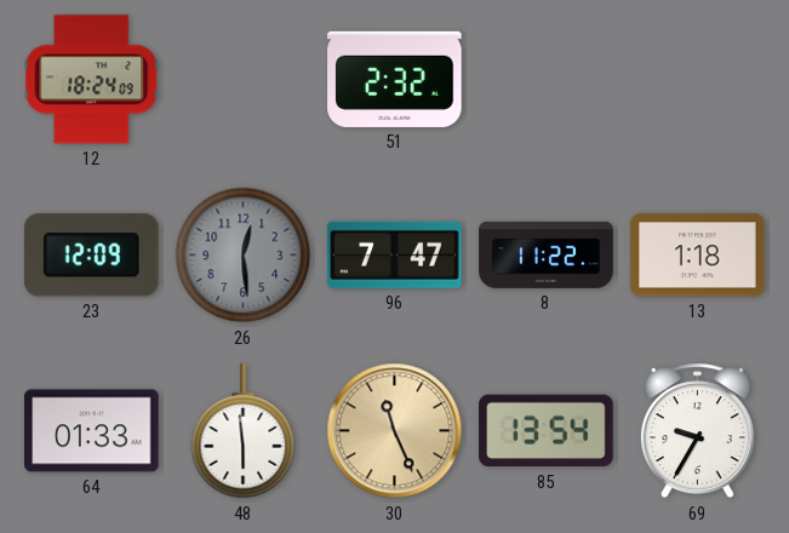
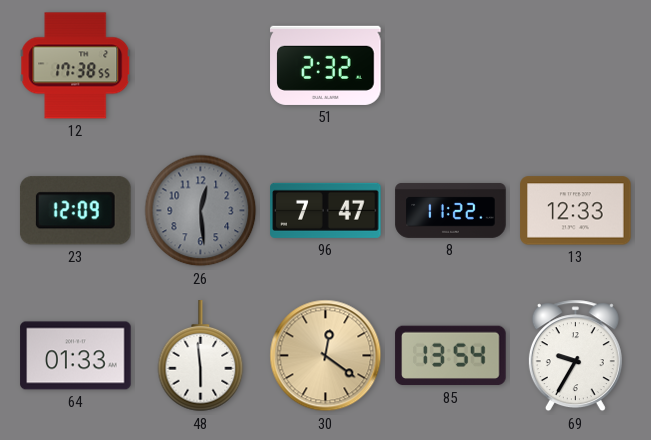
12: 18:24 -> 17:38
13: 1:18 -> 12:33
30: 11:26 -> 12:21
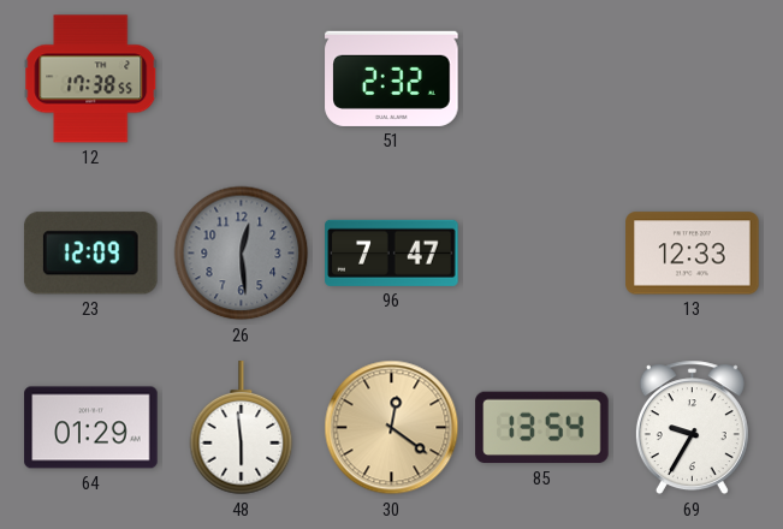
8: 11:22 -> none
64: 01:33 -> 01:29
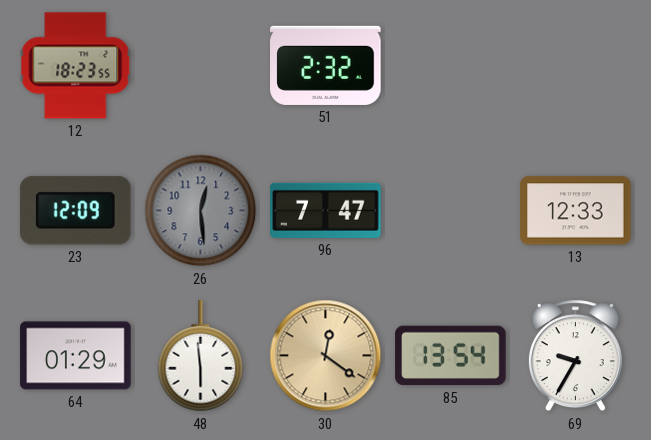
12: 17:38 -> 18:23
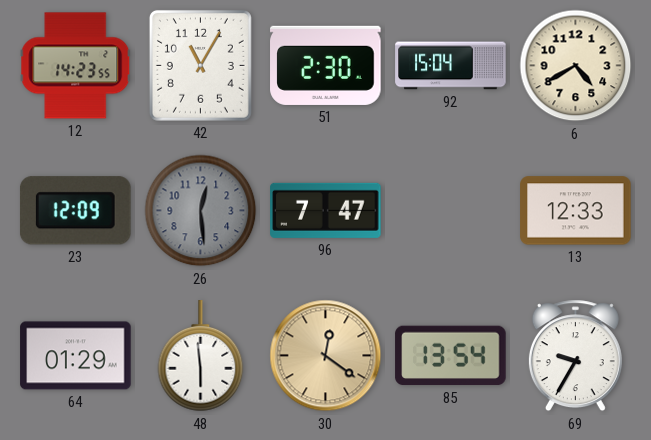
12: 18:23 -> 14:23
42: none -> 11:05
51: 2:32 -> 2:30
92: none -> 15:04
6: none -> 4:40
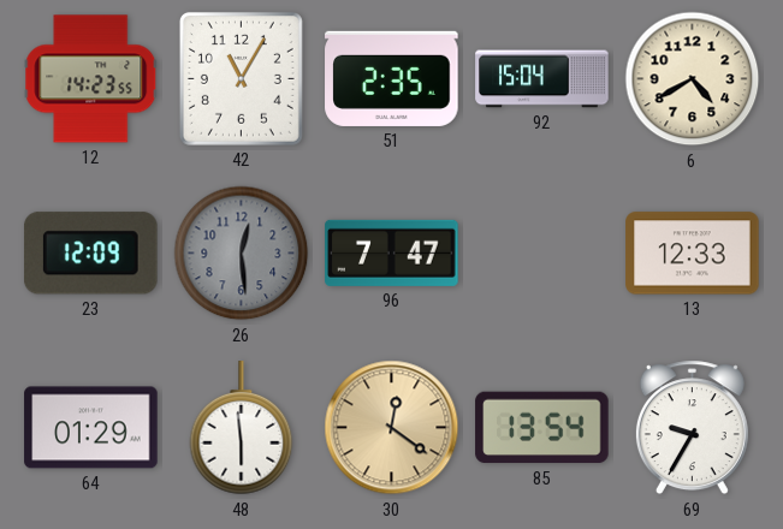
51: 2:30 -> 2:35
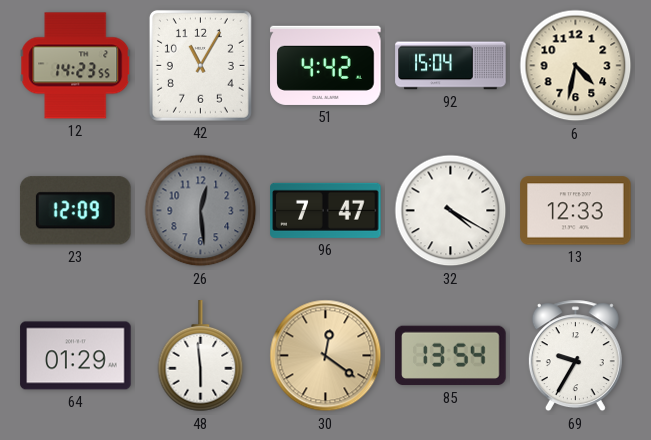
51: 2:35 -> 4:42
6: 4:40 -> 4:32
32: none -> 4:20
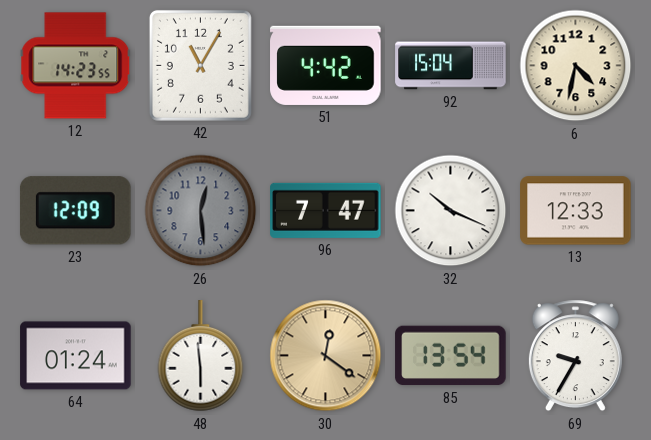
32: 4:20 -> 10:19
64: 01:29 -> 01:24
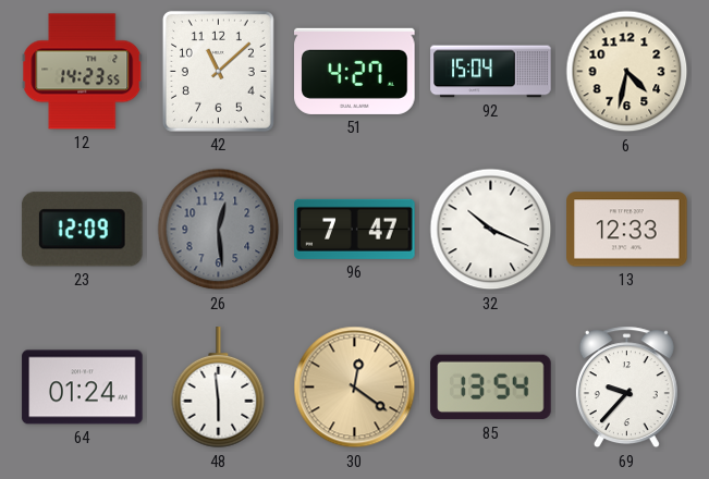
42: 11:05 -> 11:08
51: 4:42 -> 4:27
69: 9:35 -> 9:37
